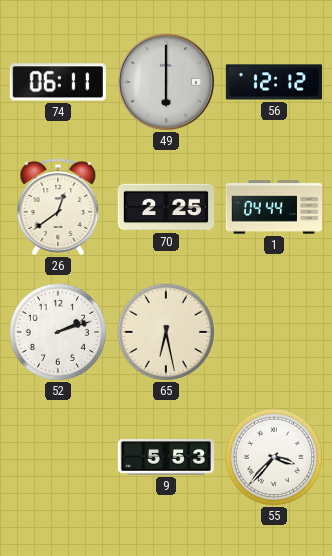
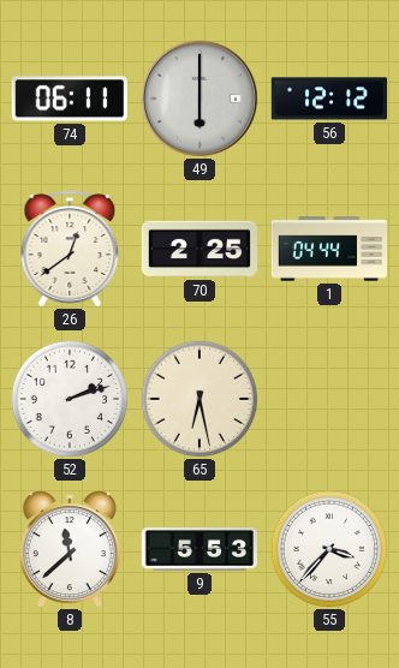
8: none -> 11:38
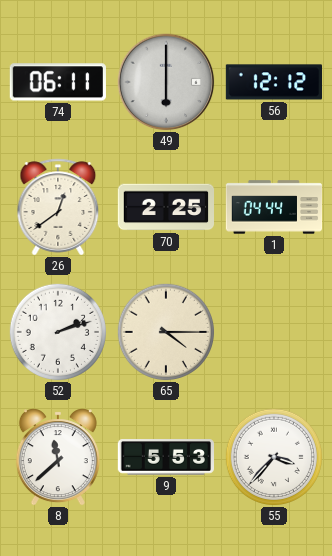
65: 6:28 -> 4:15
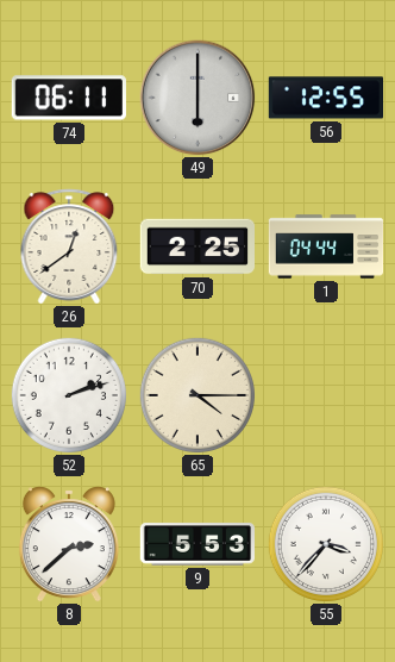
56: 12:12 -> 12:55
8: 11:38 -> 2:38
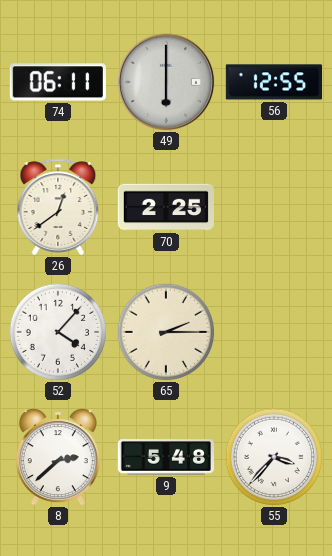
1: 04:44 -> none
52: 2:12 -> 4:07
65: 4:15 -> 2:15
9: 5:53 -> 5:48
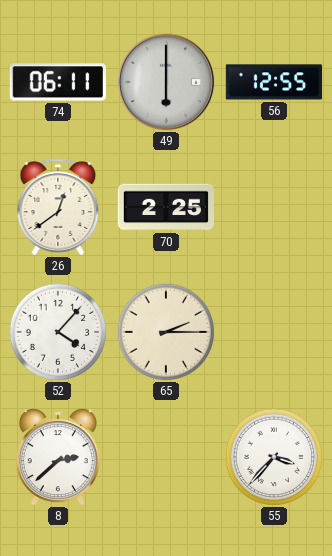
9: 5:48 -> none
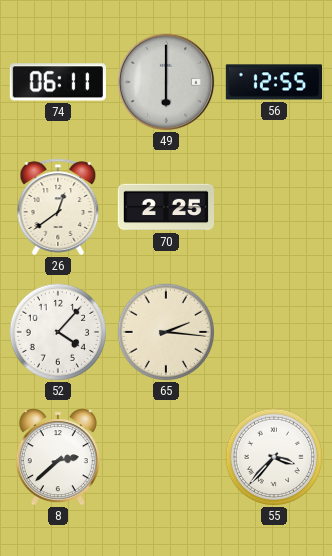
65: 2:15 -> 2:16
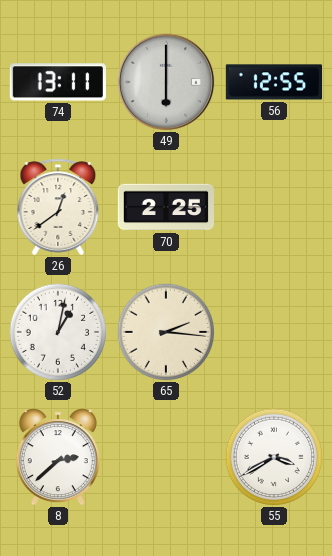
74: 06:11 -> 13:11
52: 4:07 -> 1:02
55: 3:37 -> 3:40
